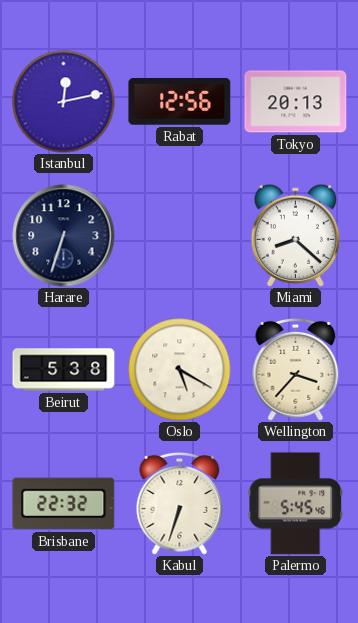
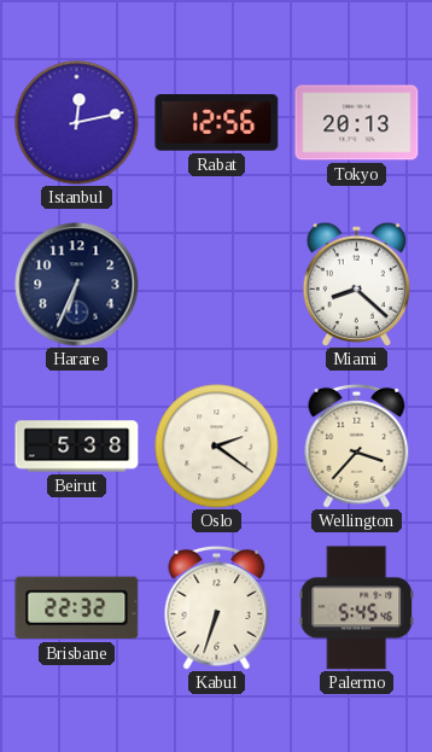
Harare: 6:33 -> 6:34
Oslo: 5:20 -> 2:21
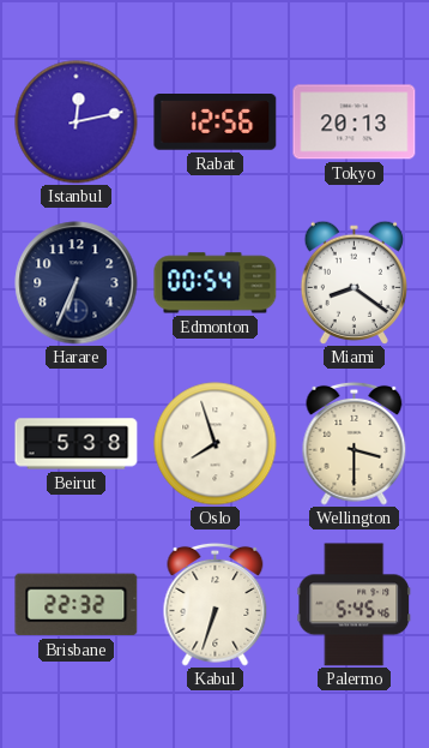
Edmonton: none -> 00:54
Miami: 8:22 -> 8:21
Oslo: 2:21 -> 7:57
Wellington: 3:37 -> 3:30
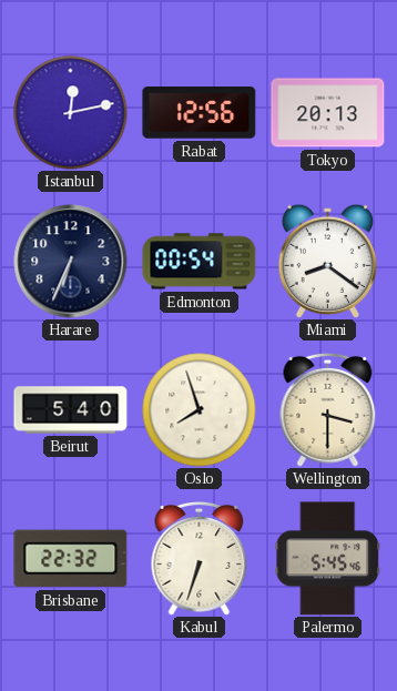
Beirut: 5:38 -> 5:40
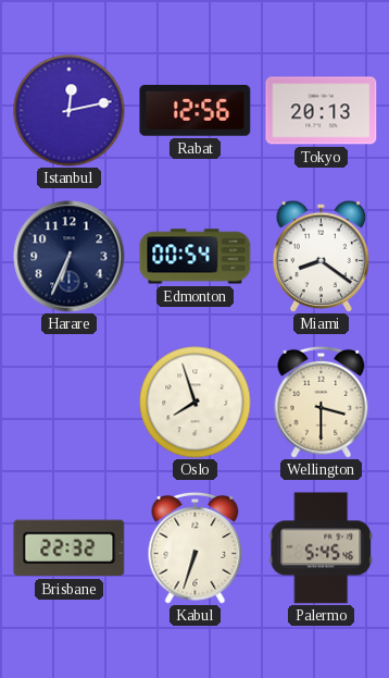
Beirut: 5:40 -> none
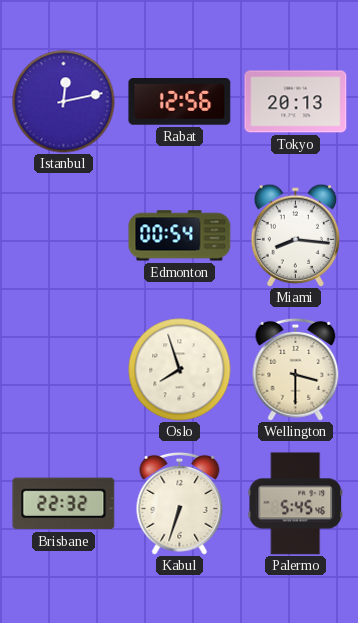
Harare: 6:34 -> none
Miami: 8:21 -> 8:16
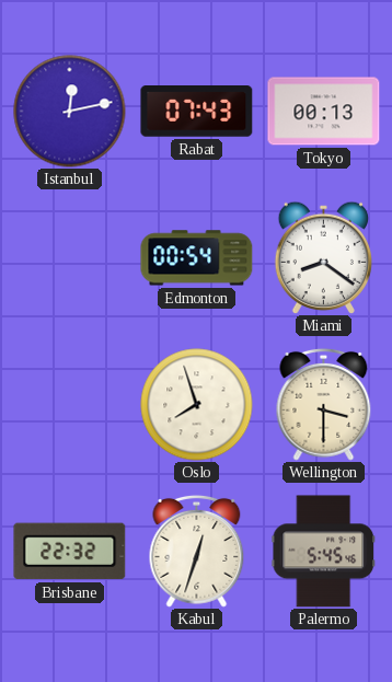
Rabat: 12:56 -> 07:43
Tokyo: 20:13 -> 00:13
Miami: 8:16 -> 8:21
Kabul: 6:33 -> 12:33
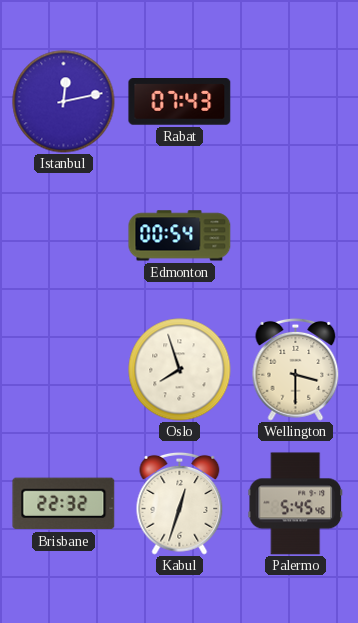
Tokyo: 00:13 -> none
Miami: 8:21 -> none
